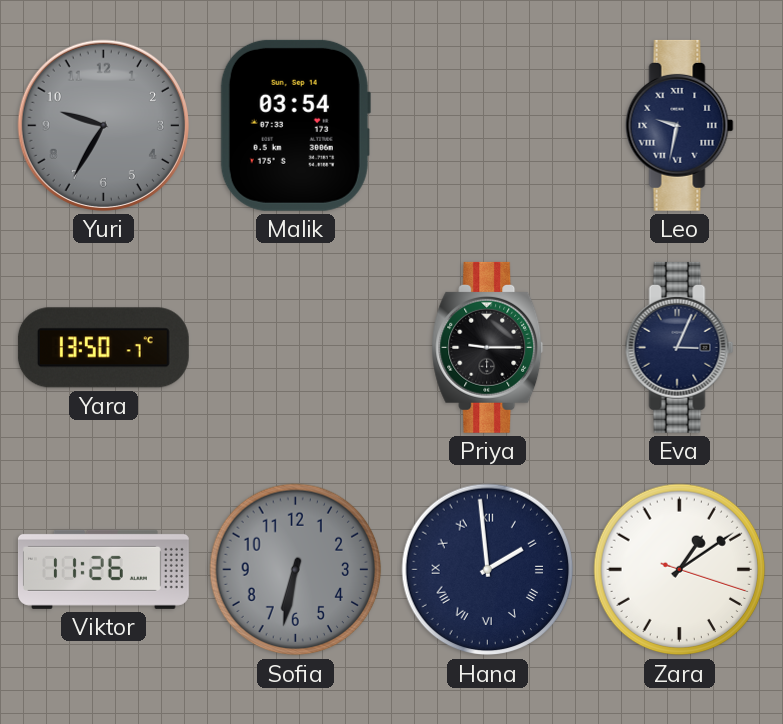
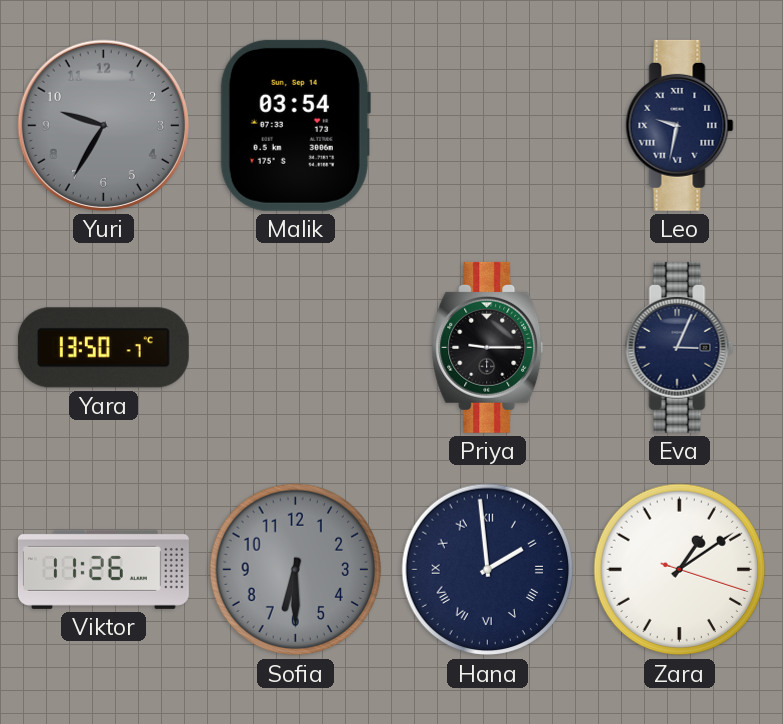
Sofia: 6:32 -> 6:30
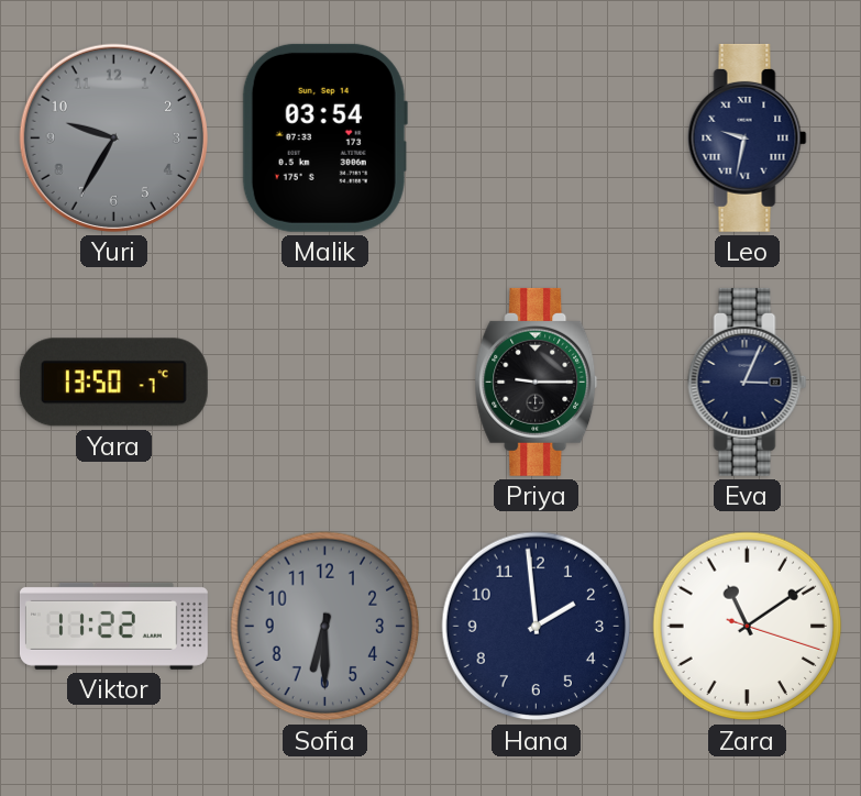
Viktor: 11:26 -> 11:22
Hana numerals: Roman -> Arabic
Zara: 1:09 -> 11:09
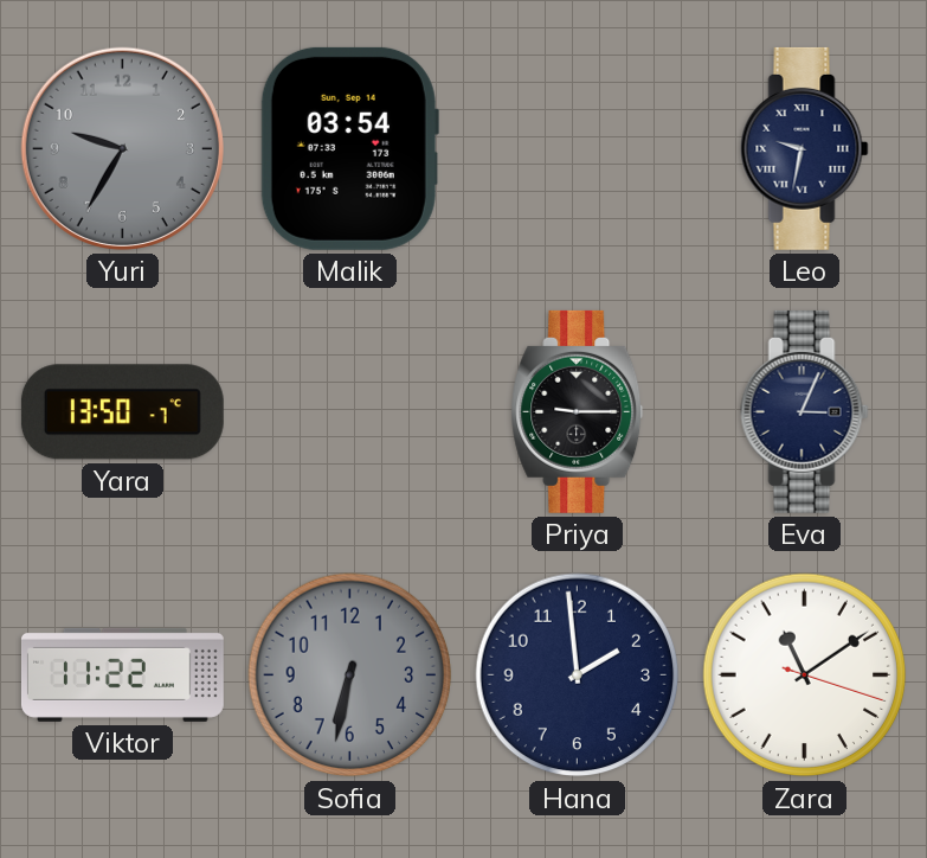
Sofia: 6:30 -> 6:32
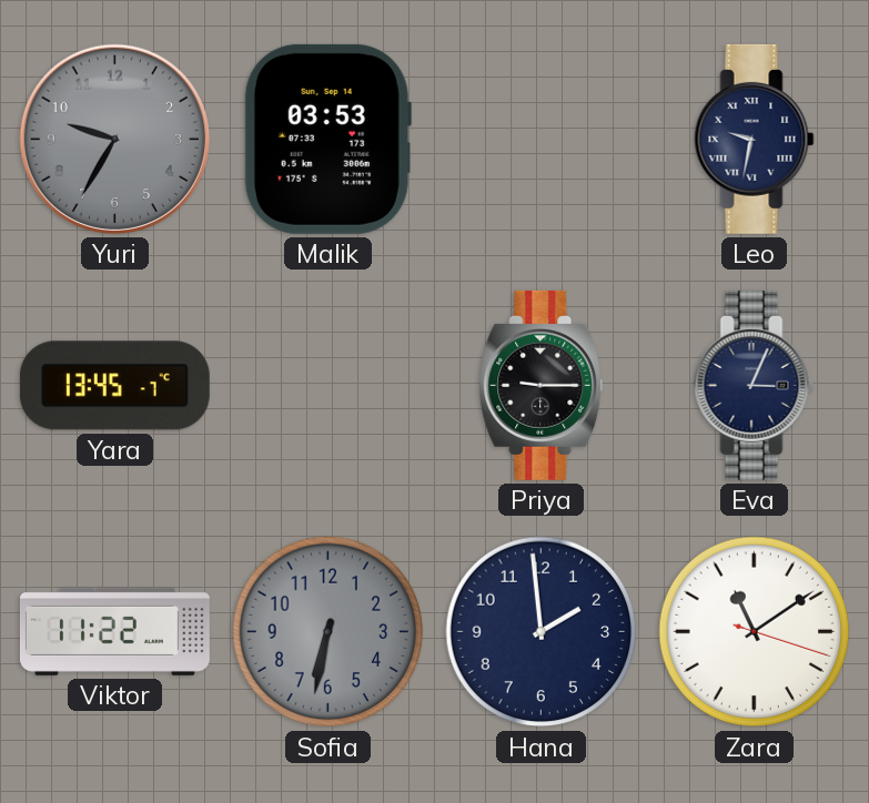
Malik: 03:54 -> 03:53
Yara: 13:50 -> 13:45
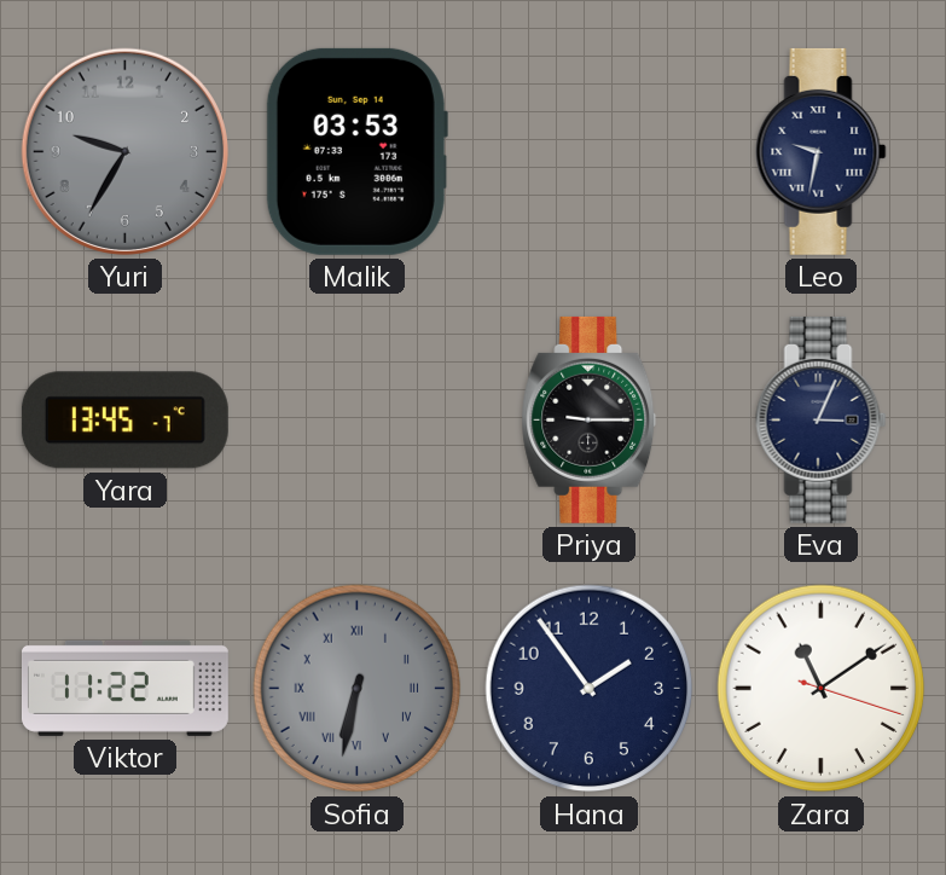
Sofia numerals: Arabic -> Roman
Hana: 1:59 -> 1:54
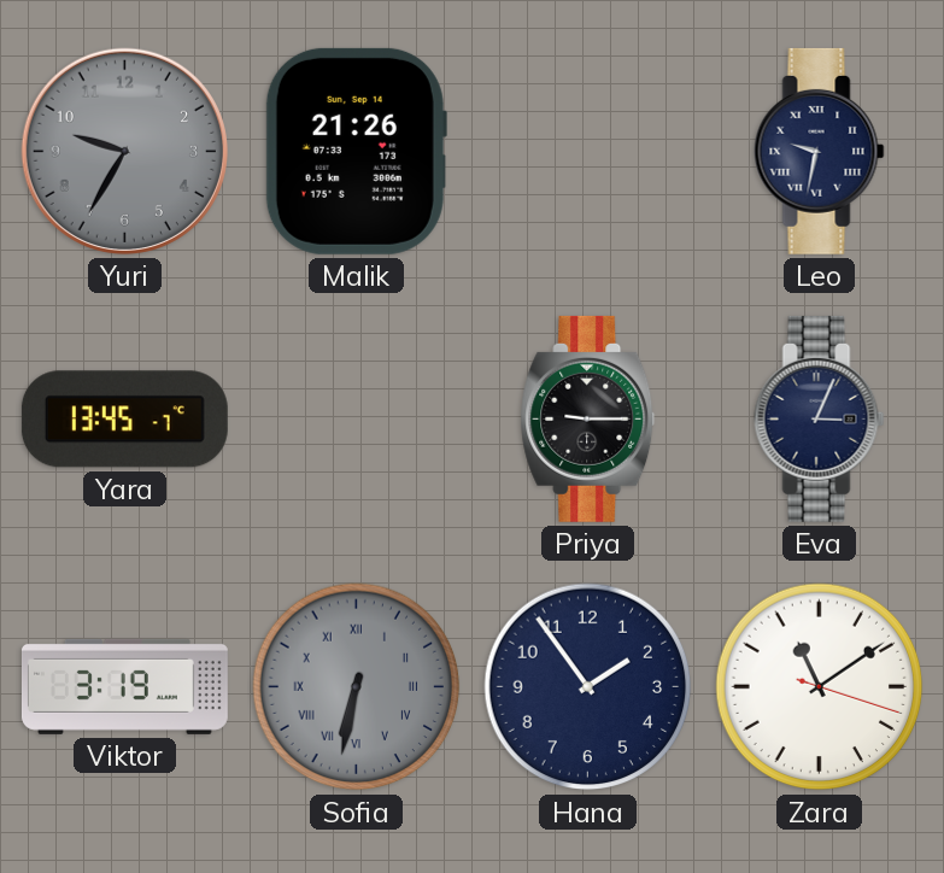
Malik: 03:53 -> 21:26
Viktor: 11:22 -> 3:19
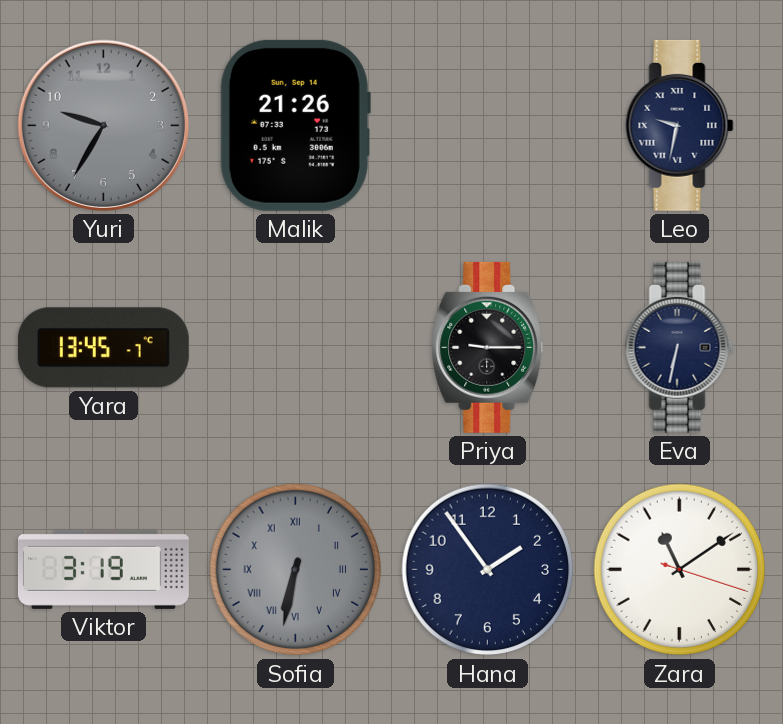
Eva: 3:04 -> 6:32
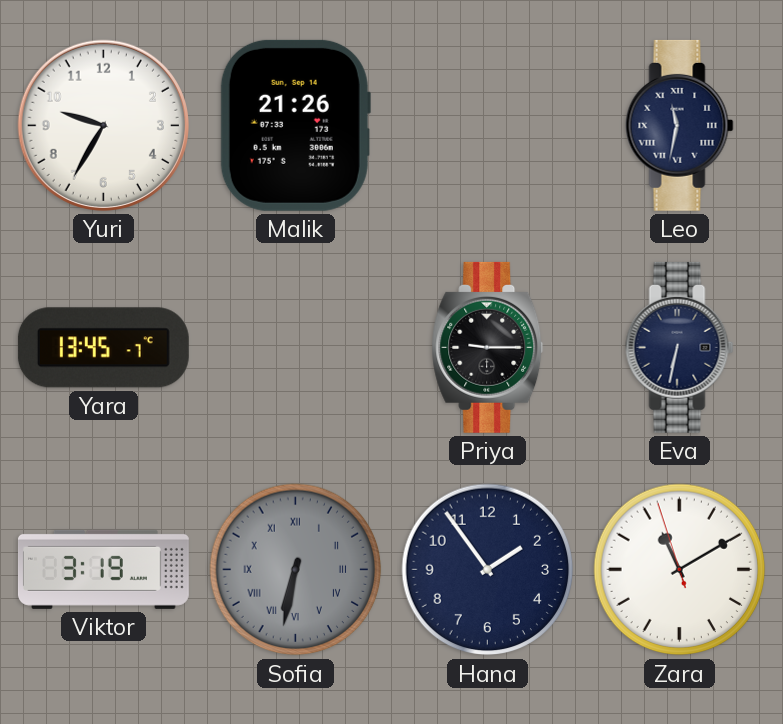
Yuri dial: grey -> white
Leo: 9:32 -> 11:32
Zara: 11:09:18 -> 11:09:57
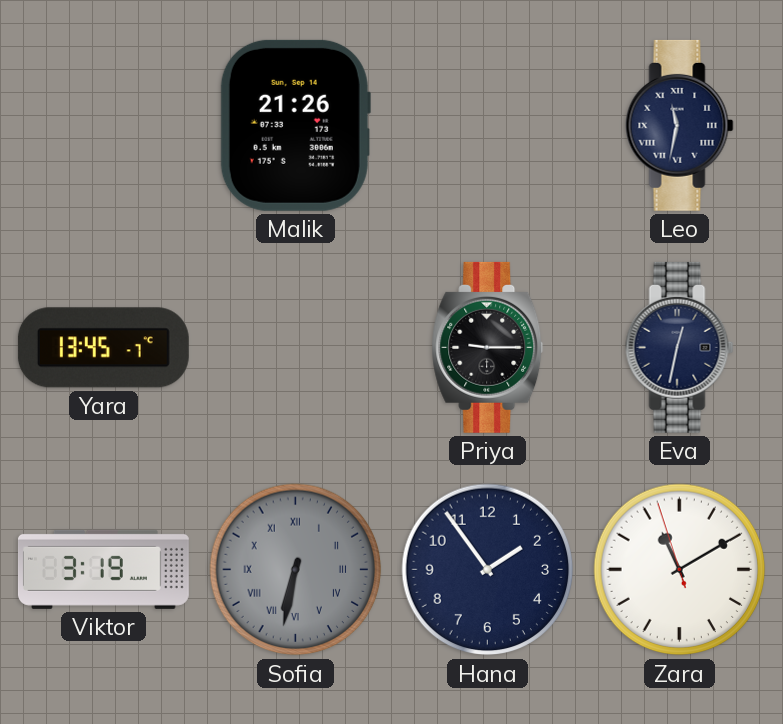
Yuri: 9:35 -> none
Eva: 6:32 -> 12:32
